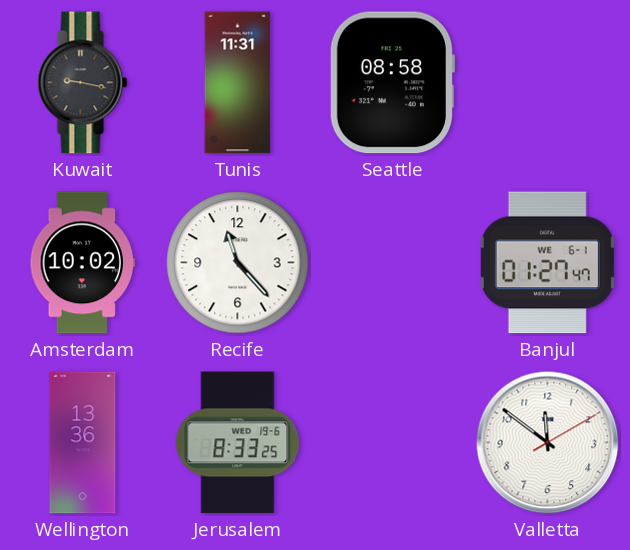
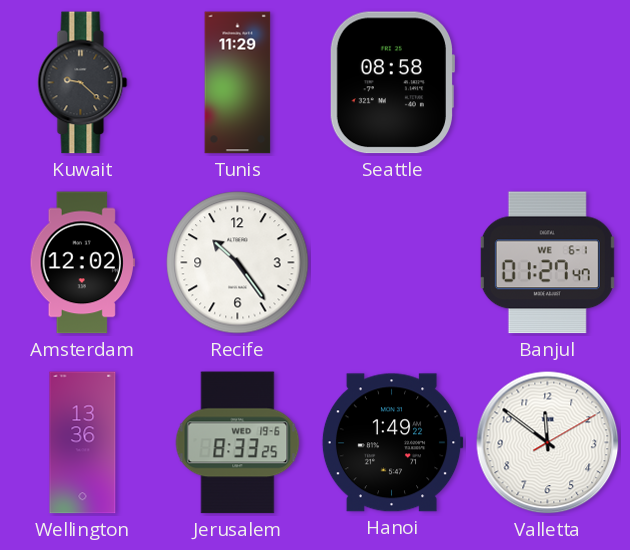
Kuwait: 9:17 -> 9:22
Tunis: 11:31 -> 11:29
Amsterdam: 10:02 -> 12:02
Recife: 11:23 -> 10:24
Hanoi: none -> 1:49
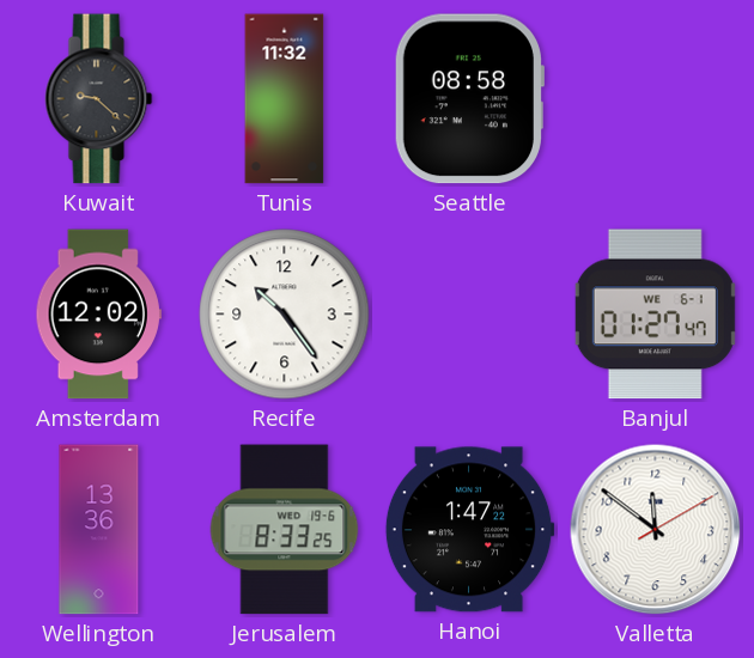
Tunis: 11:29 -> 11:32
Hanoi: 1:49 -> 1:47
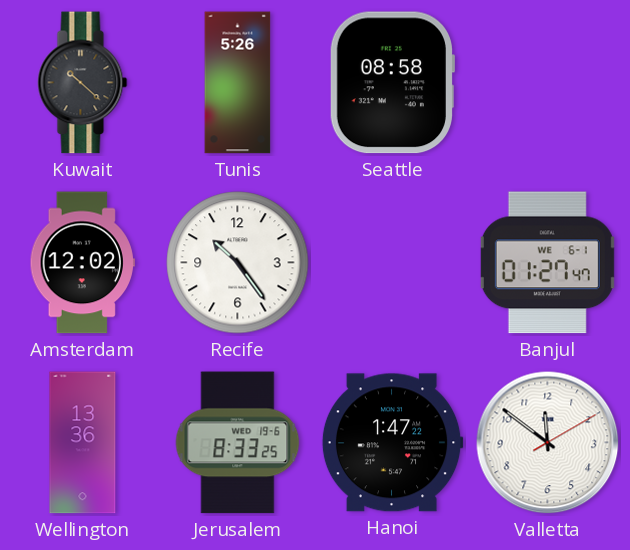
Kuwait: 9:22 -> 10:22
Tunis: 11:32 -> 5:26
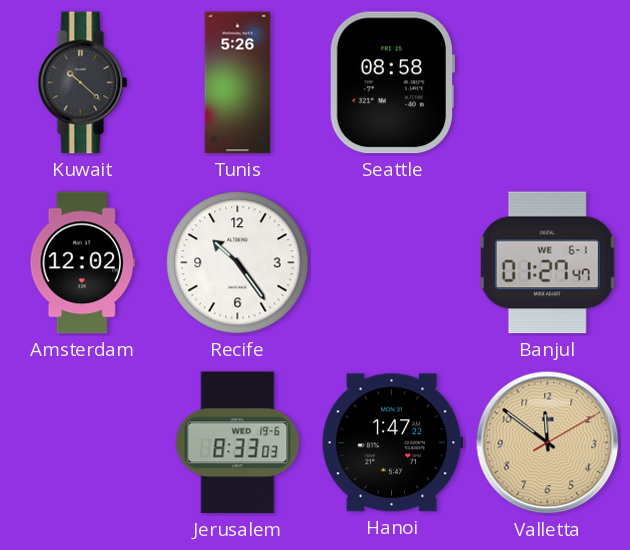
Wellington: 13:36 -> none
Jerusalem: 8:33:25 -> 8:33:03
Valletta dial: white -> champagne
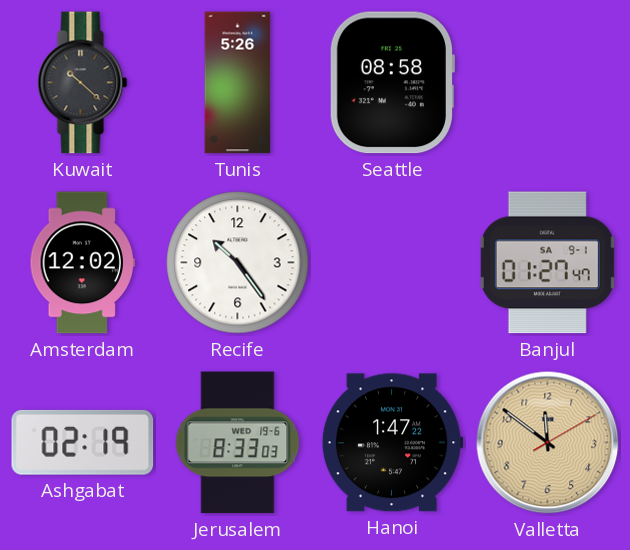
Banjul date: WE 6-1 -> SA 9-1
Ashgabat: none -> 02:19
